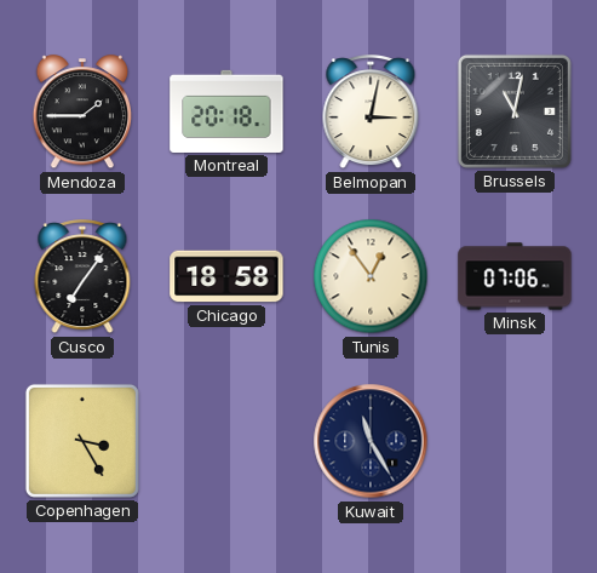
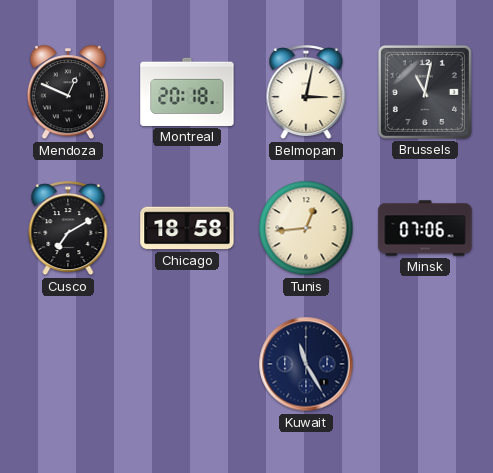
Mendoza: 1:45 -> 12:49
Cusco: 7:06 -> 7:10
Tunis: 12:54 -> 12:44
Copenhagen: 3:25 -> none
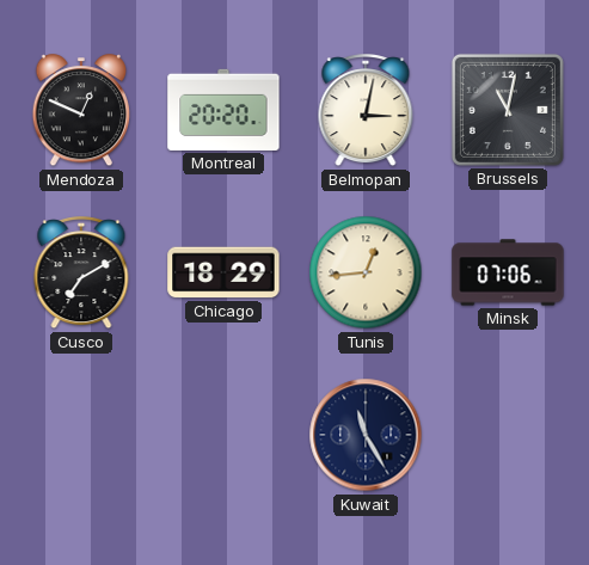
Montreal: 20:18 -> 20:20
Chicago: 18:58 -> 18:29
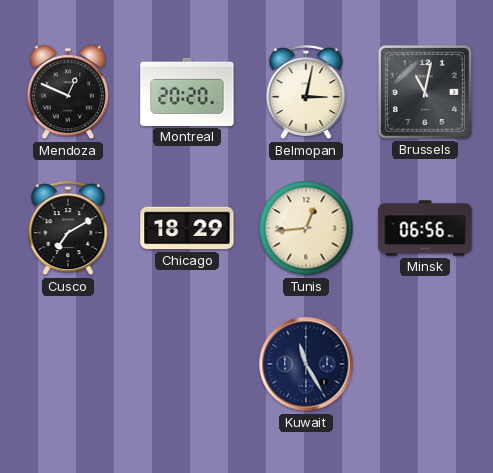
Minsk: 07:06 -> 06:56
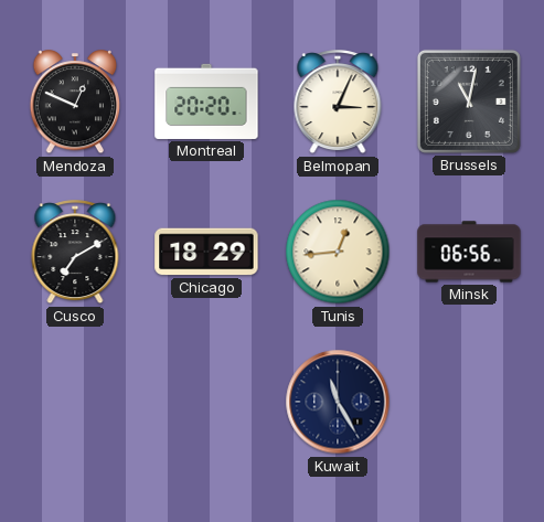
Belmopan: 3:02 -> 3:04
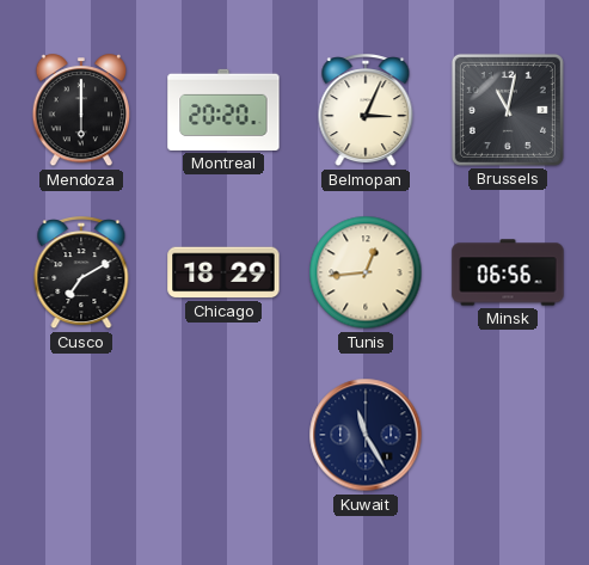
Mendoza: 12:49 -> 6:00
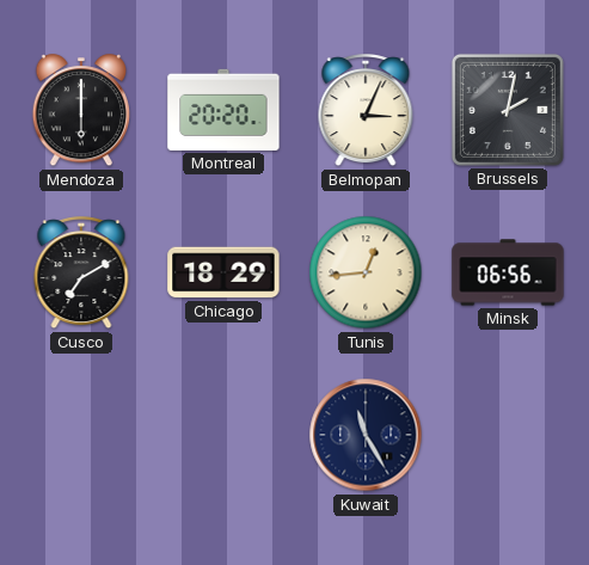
Brussels: 11:02 -> 2:02
